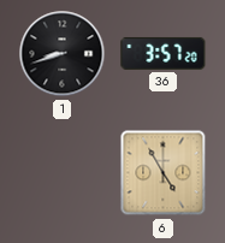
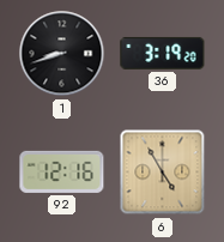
36: 3:57 -> 3:19
92: none -> 12:16
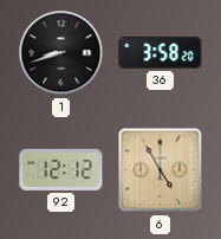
36: 3:19 -> 3:58
92: 12:16 -> 12:12
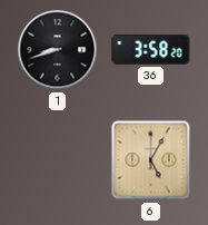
92: 12:12 -> none
6: 4:55 -> 5:05
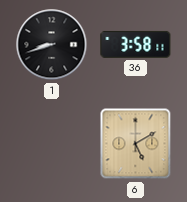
36: 3:58:20 -> 3:58:11
6: 5:05 -> 5:10
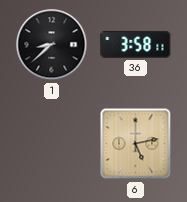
1: 8:42 -> 8:38
6: 5:10 -> 5:13
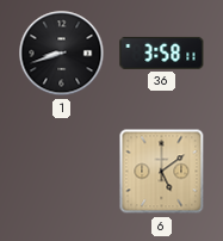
1: 8:38 -> 8:42
6: 5:13 -> 5:09
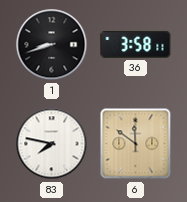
83: none -> 7:47
6: 5:09 -> 11:51
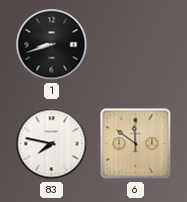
36: 3:58 -> none
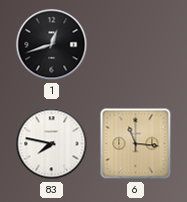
1: 8:42 -> 12:42
6: 11:51 -> 11:16
